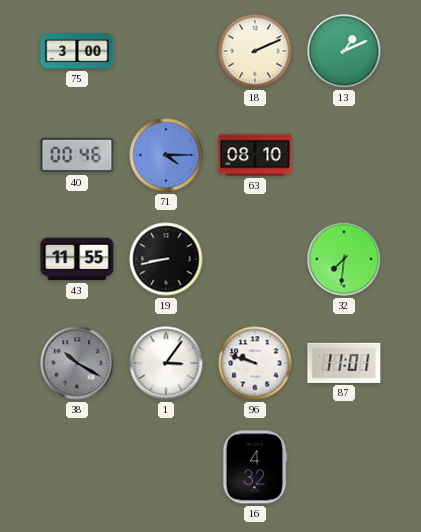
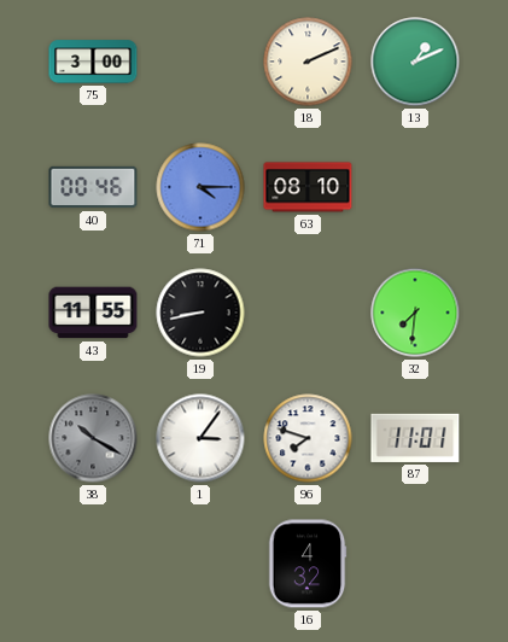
96: 9:48 -> 7:48
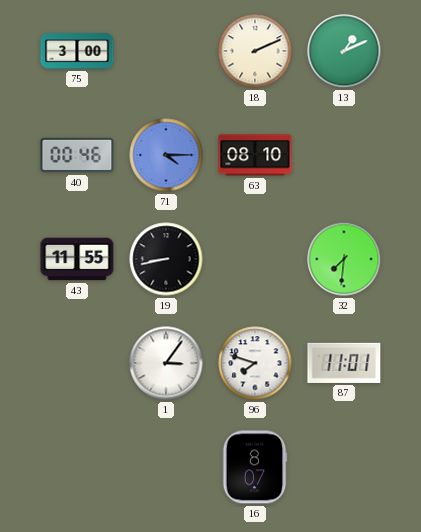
38: 10:20 -> none
16: 4:32 -> 8:07
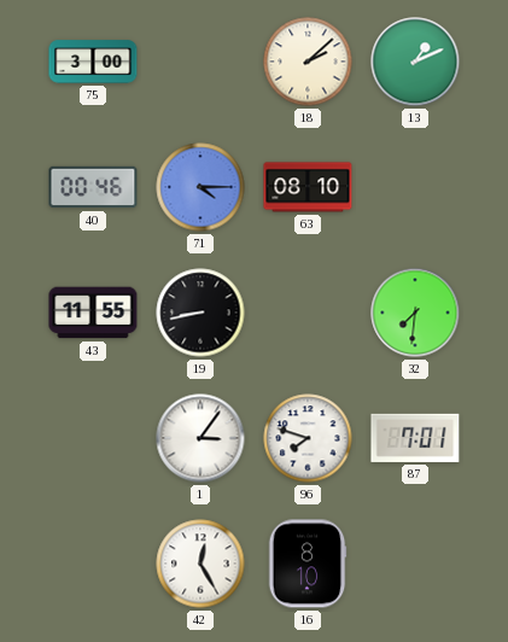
18: 2:11 -> 2:08
87: 11:01 -> 7:01
42: none -> 12:25
16: 8:07 -> 8:10
